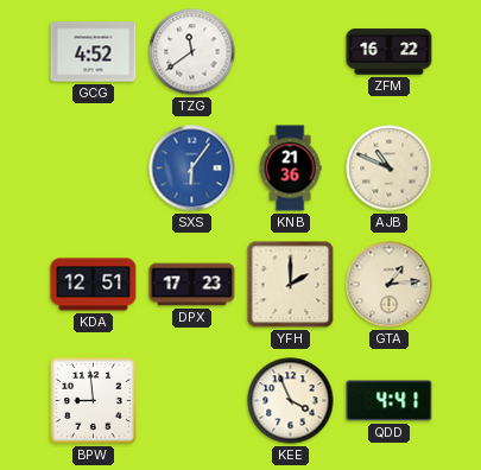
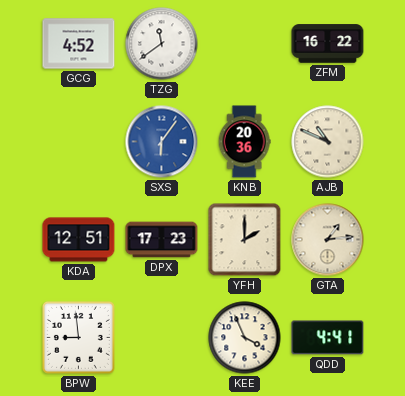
KNB: 21:36 -> 20:36
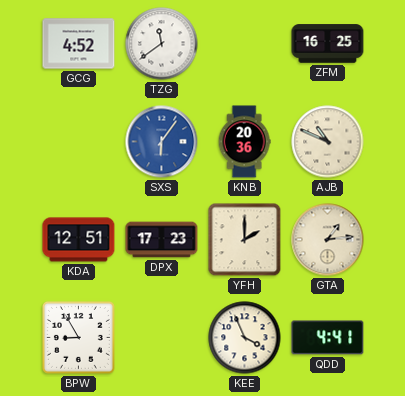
ZFM: 16:22 -> 16:25
BPW: 8:59 -> 8:55
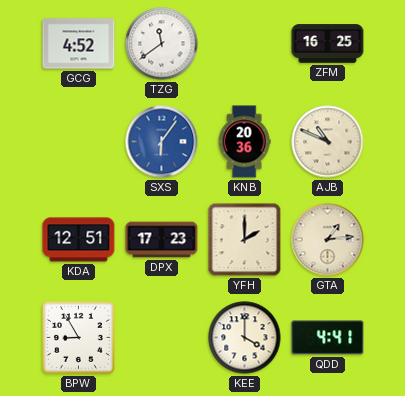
KEE: 3:56 -> 4:00
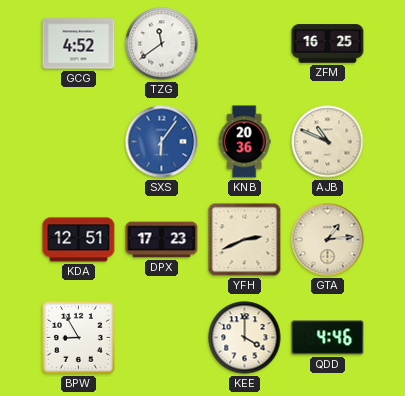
YFH: 2:00 -> 2:41
QDD: 4:41 -> 4:46
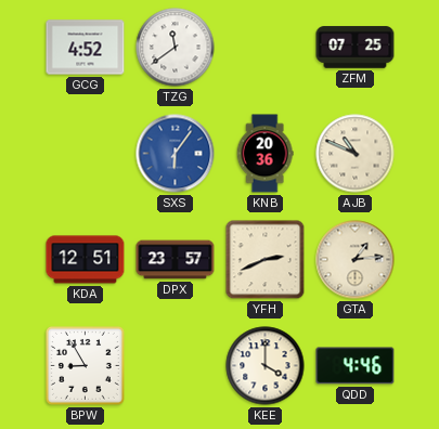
ZFM: 16:25 -> 07:25
DPX: 17:23 -> 23:57
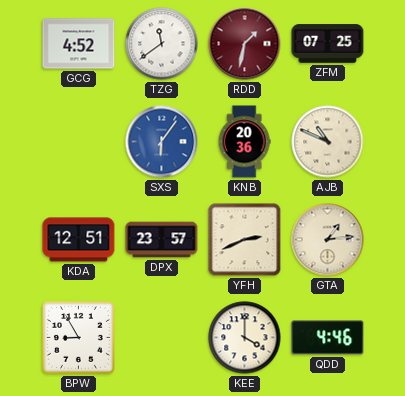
RDD: none -> 1:32
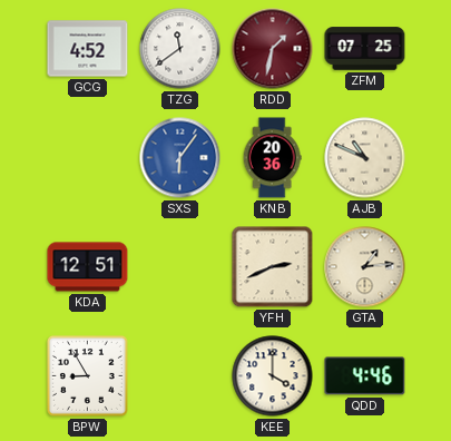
DPX: 23:57 -> none
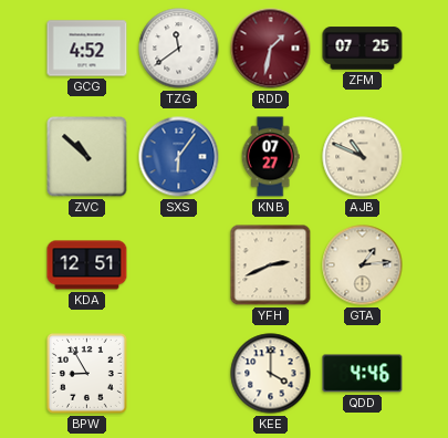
ZVC: none -> 10:52
KNB: 20:36 -> 07:27
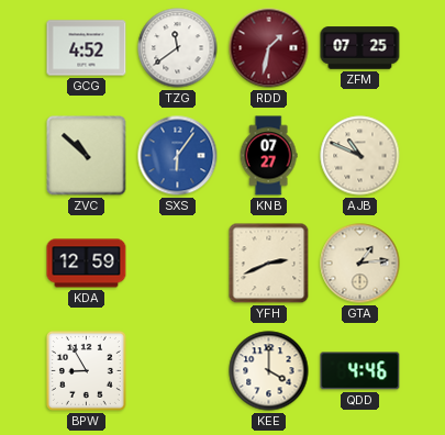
KDA: 12:51 -> 12:59
